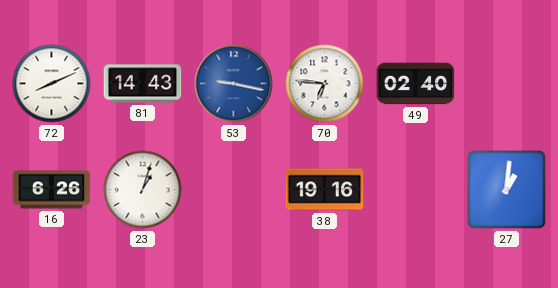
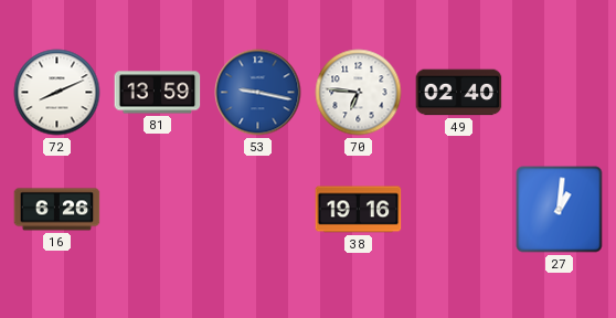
81: 14:43 -> 13:59
23: 1:03 -> none
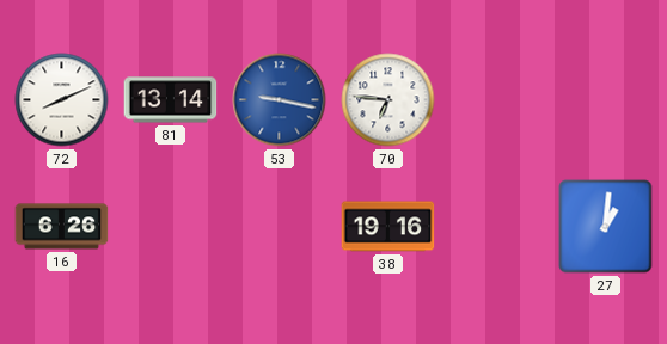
81: 13:59 -> 13:14
49: 02:40 -> none
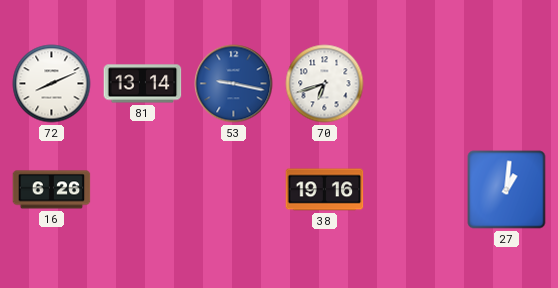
70: 6:46 -> 6:42
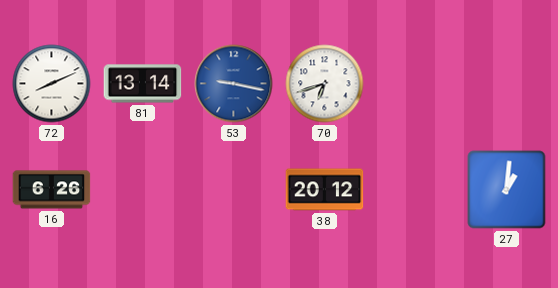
38: 19:16 -> 20:12
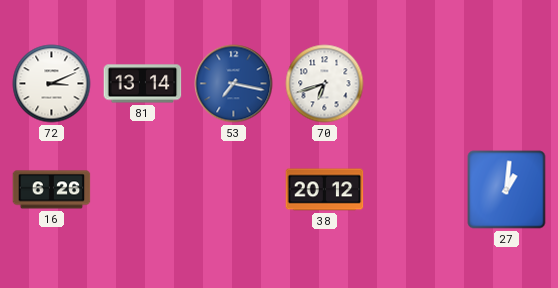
72: 8:11 -> 3:11
53: 9:17 -> 7:17
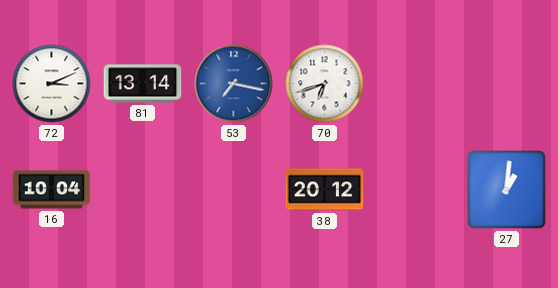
16: 6:26 -> 10:04
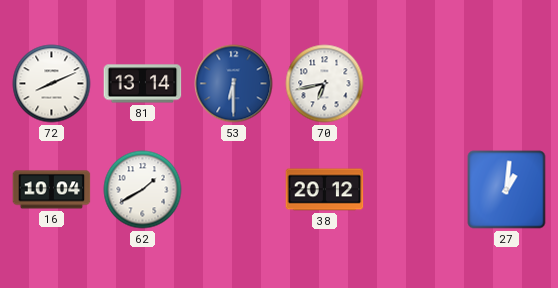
72: 3:11 -> 8:11
53: 7:17 -> 6:30
70: 6:42 -> 6:43
62: none -> 1:40
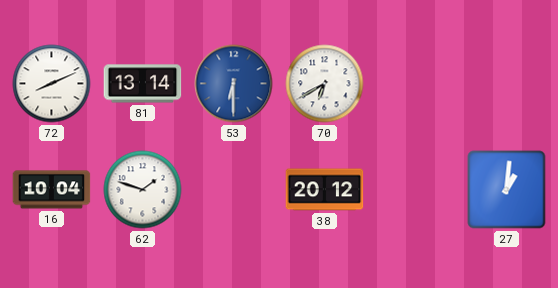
70: 6:43 -> 6:40
62: 1:40 -> 1:48
